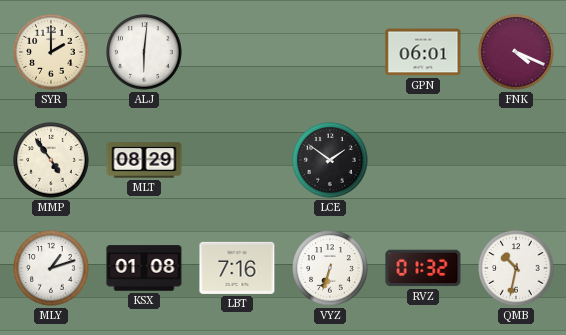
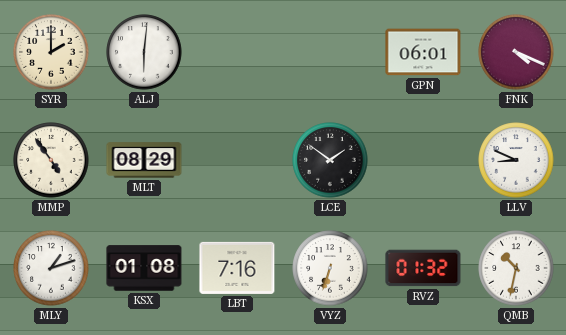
LLV: none -> 8:49
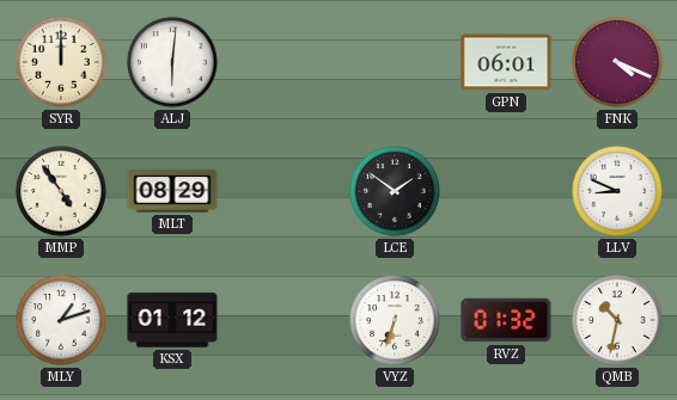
SYR: 2:00 -> 12:00
KSX: 01:08 -> 01:12
LBT: 7:16 -> none
